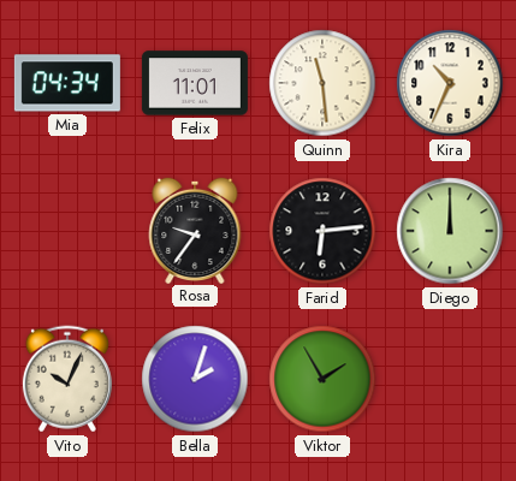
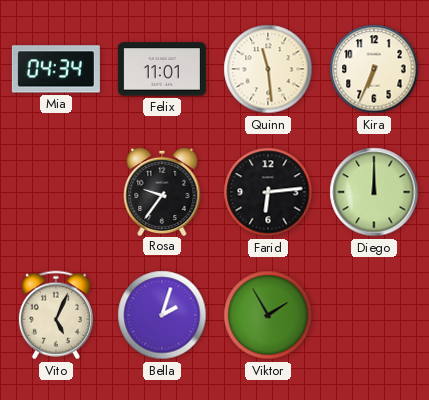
Kira: 10:34 -> 6:34
Vito: 10:04 -> 5:04
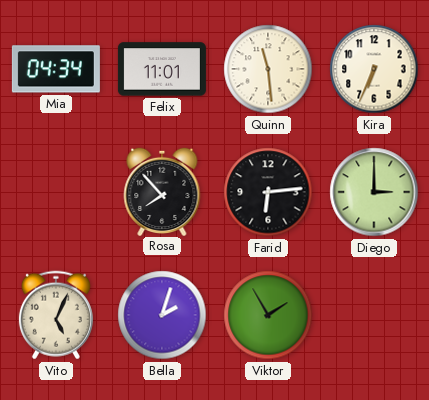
Rosa: 9:36 -> 7:53
Diego: 12:00 -> 3:00
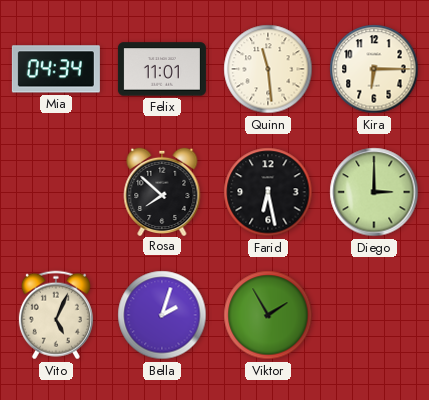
Kira: 6:34 -> 6:15
Rosa: 7:53 -> 7:52
Farid: 6:14 -> 6:28
